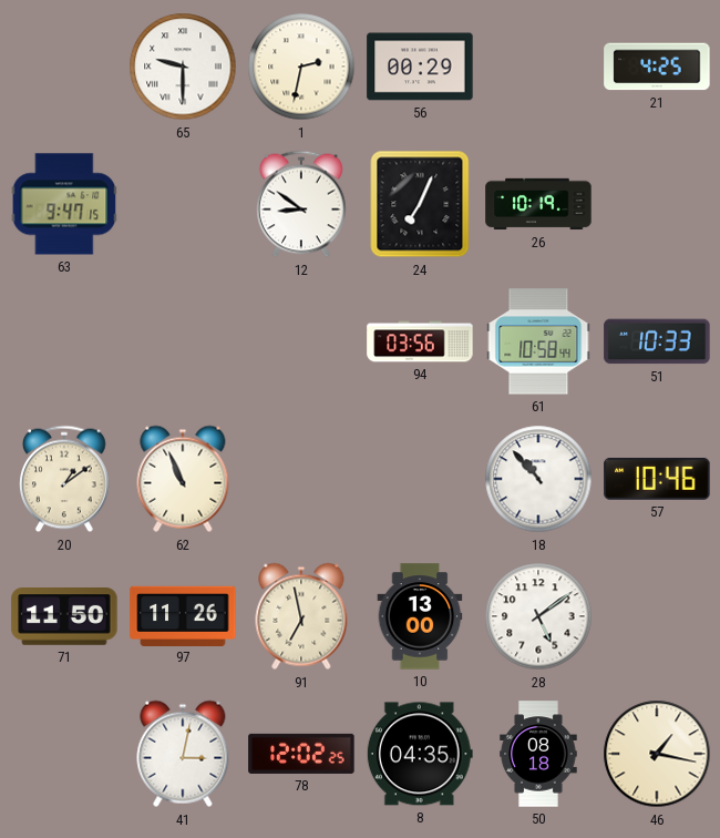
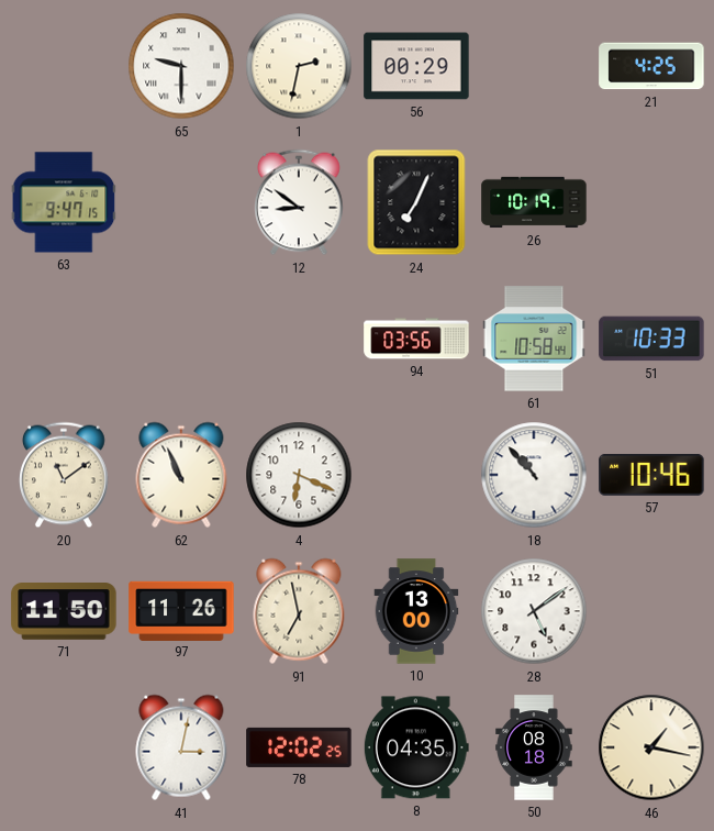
20: 1:09 -> 11:09
4: none -> 6:19
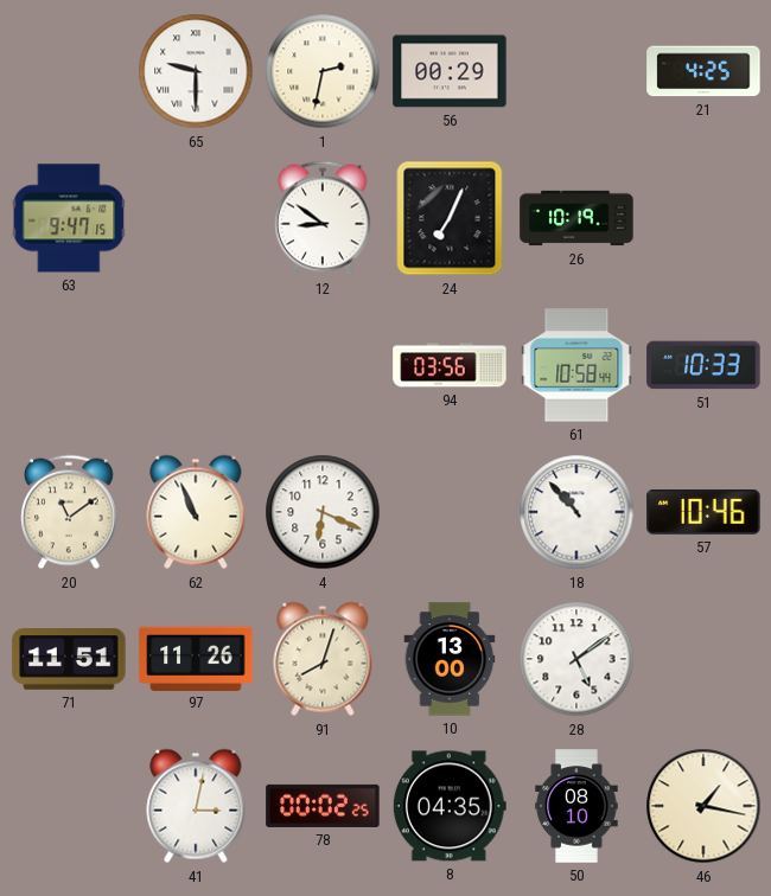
71: 11:50 -> 11:51
91: 6:58 -> 8:03
78: 12:02 -> 00:02
50: 08:18 -> 08:10
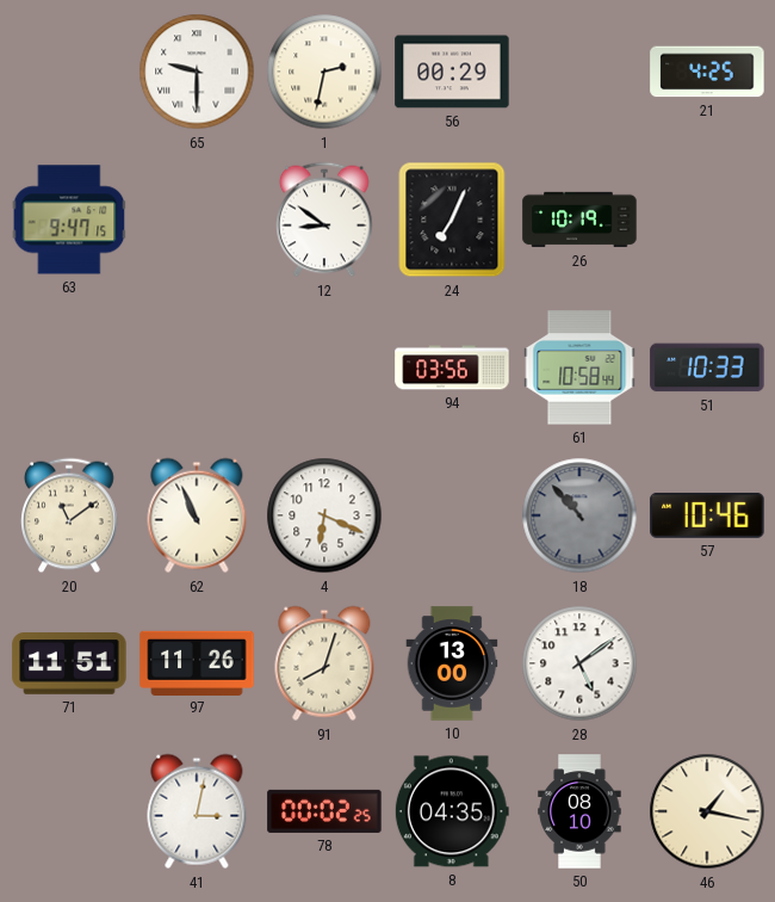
18 dial: white -> grey
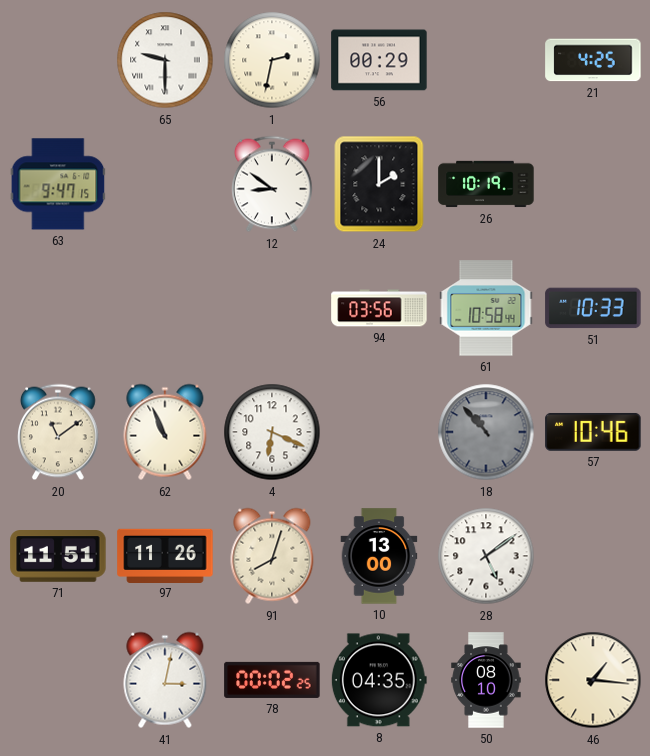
24: 7:04 -> 2:00
46: 1:17 -> 1:16
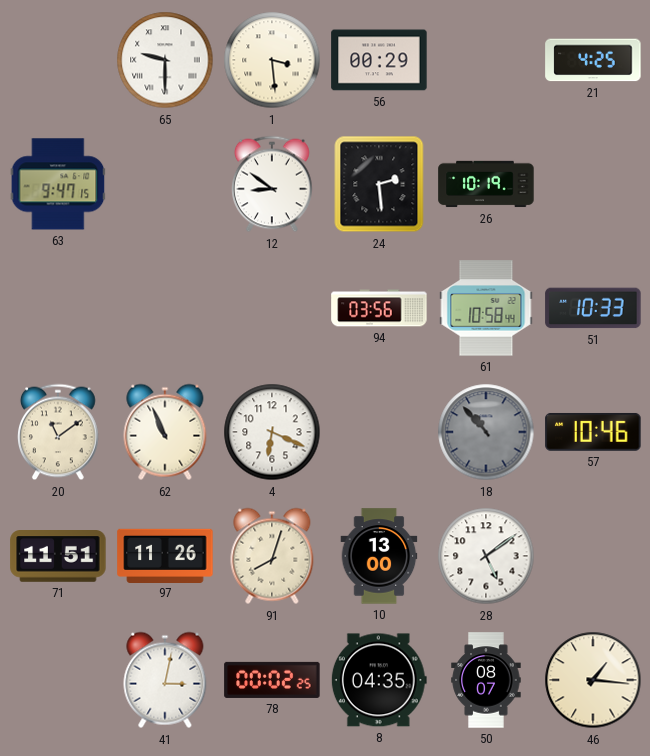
1: 2:32 -> 3:29
24: 2:00 -> 2:29
50: 08:10 -> 08:07
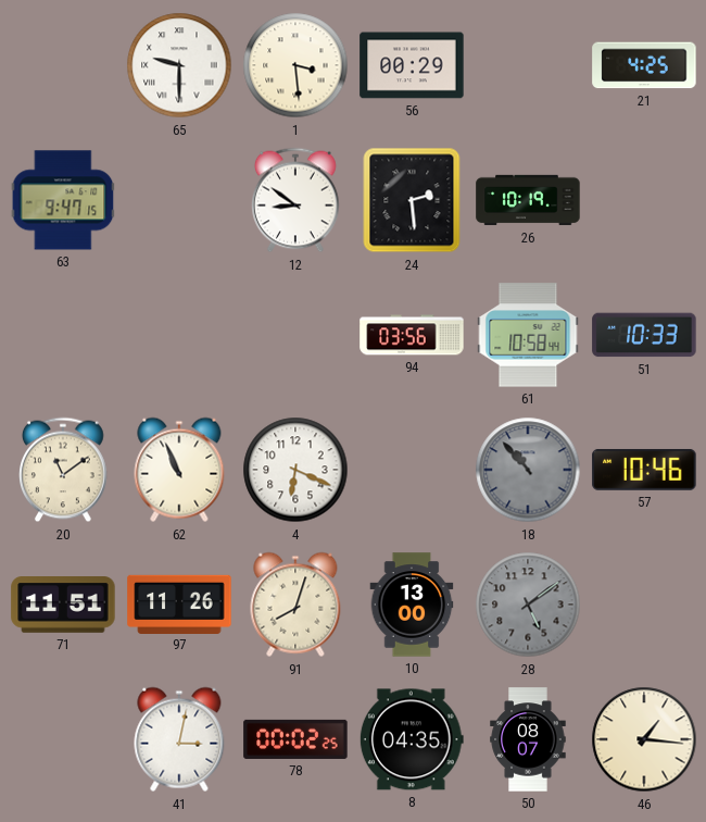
28 dial: white -> grey
